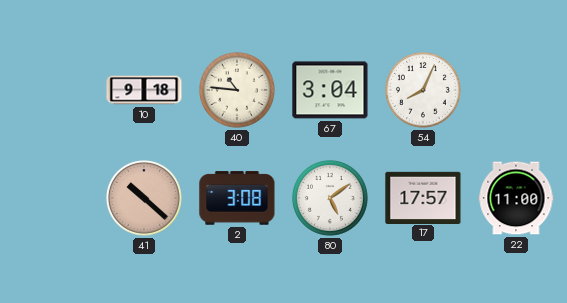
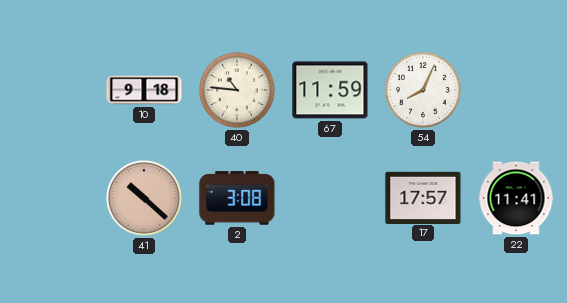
67: 3:04 -> 11:59
80: 5:09 -> none
22: 11:00 -> 11:41
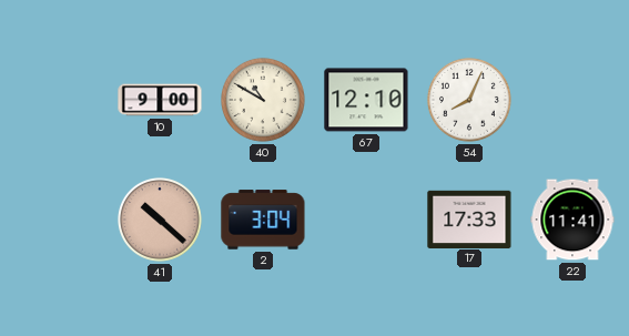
10: 9:18 -> 9:00
40: 10:46 -> 10:50
67: 11:59 -> 12:10
2: 3:08 -> 3:04
17: 17:57 -> 17:33
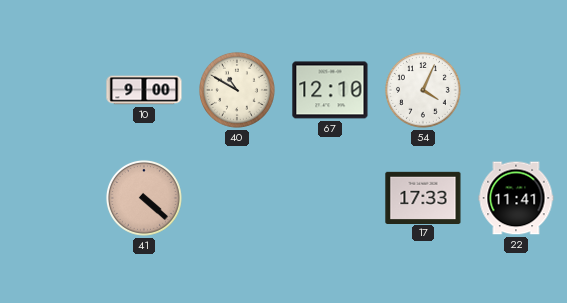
54: 8:04 -> 4:04
41: 10:22 -> 4:22
2: 3:04 -> none
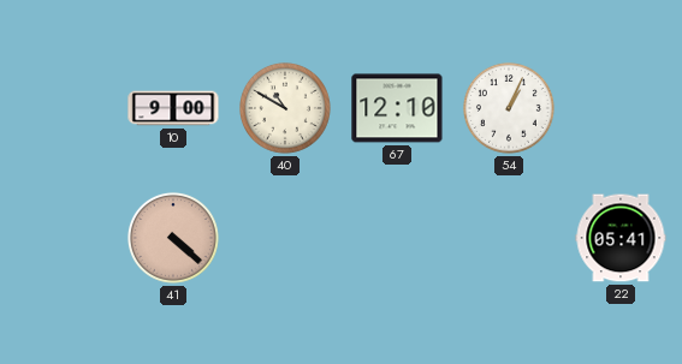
54: 4:04 -> 1:04
17: 17:33 -> none
22: 11:41 -> 05:41
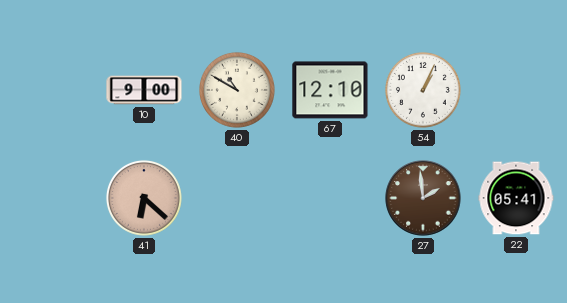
41: 4:22 -> 6:22
27: none -> 1:59
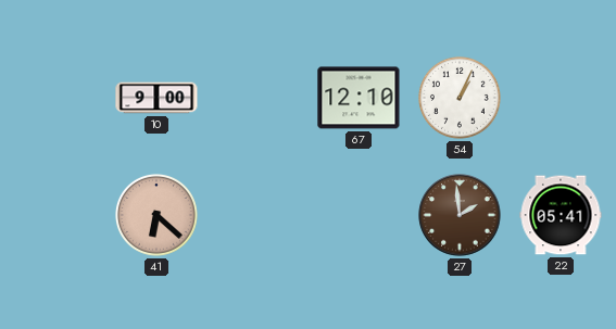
40: 10:50 -> none
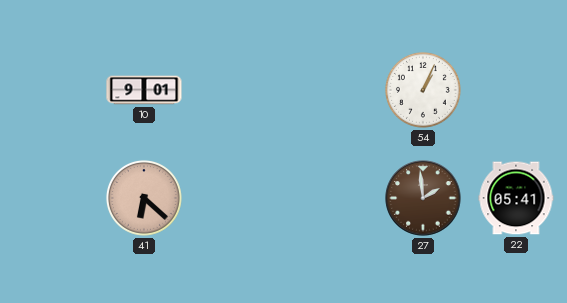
10: 9:00 -> 9:01
67: 12:10 -> none
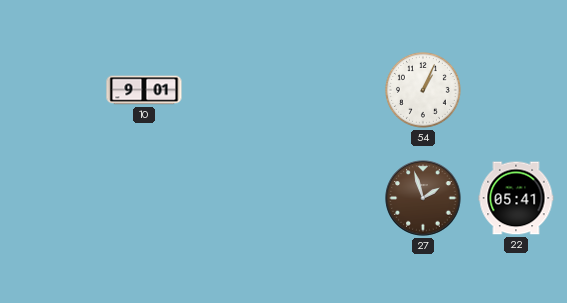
41: 6:22 -> none
27: 1:59 -> 1:57
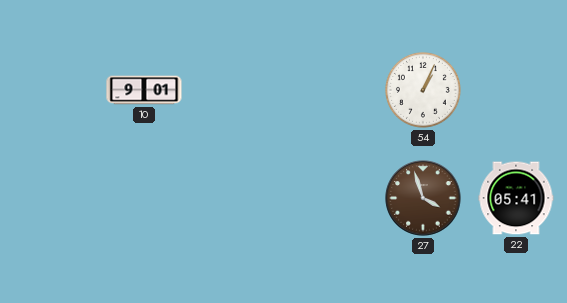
27: 1:57 -> 3:57
